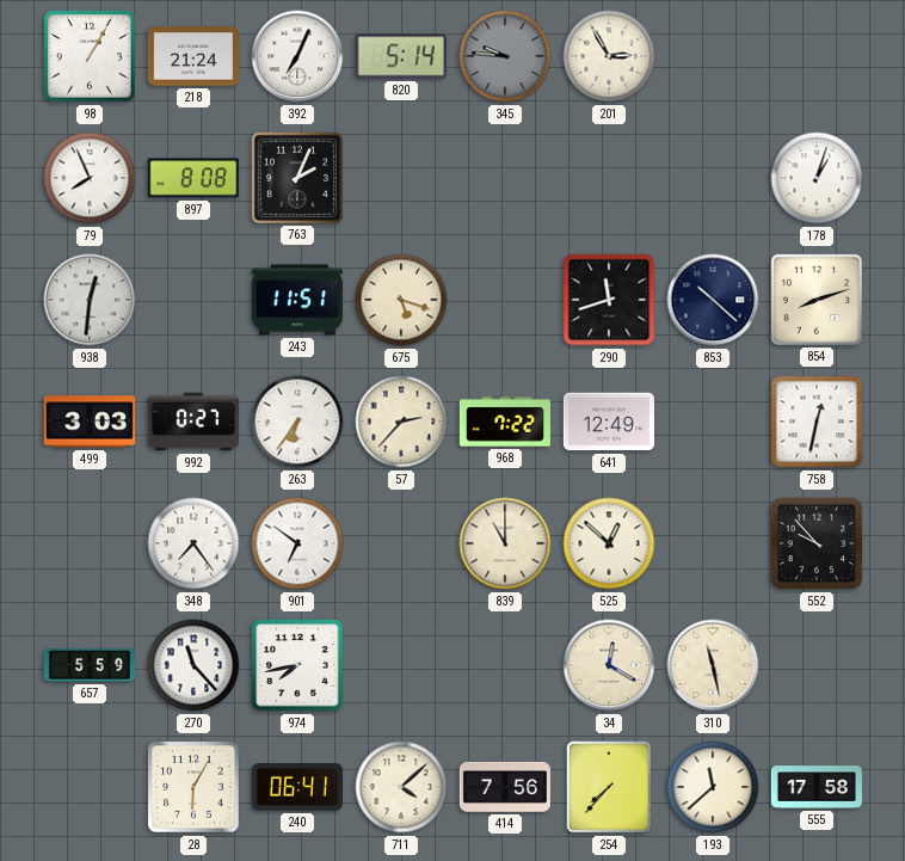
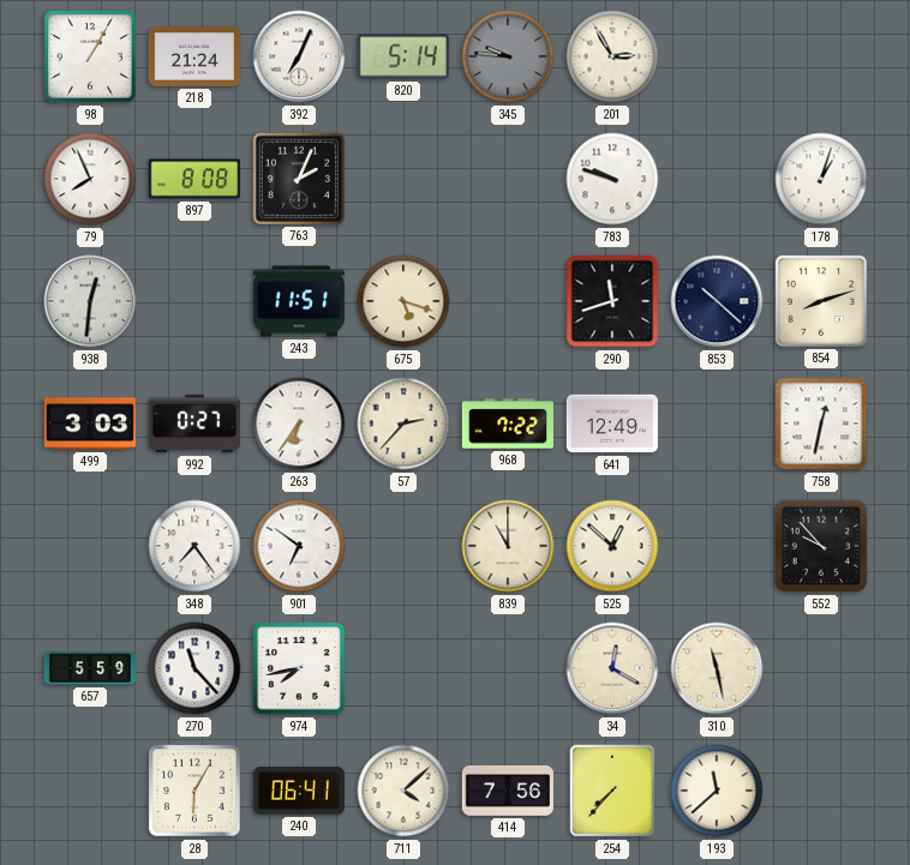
783: none -> 9:48
555: 17:58 -> none
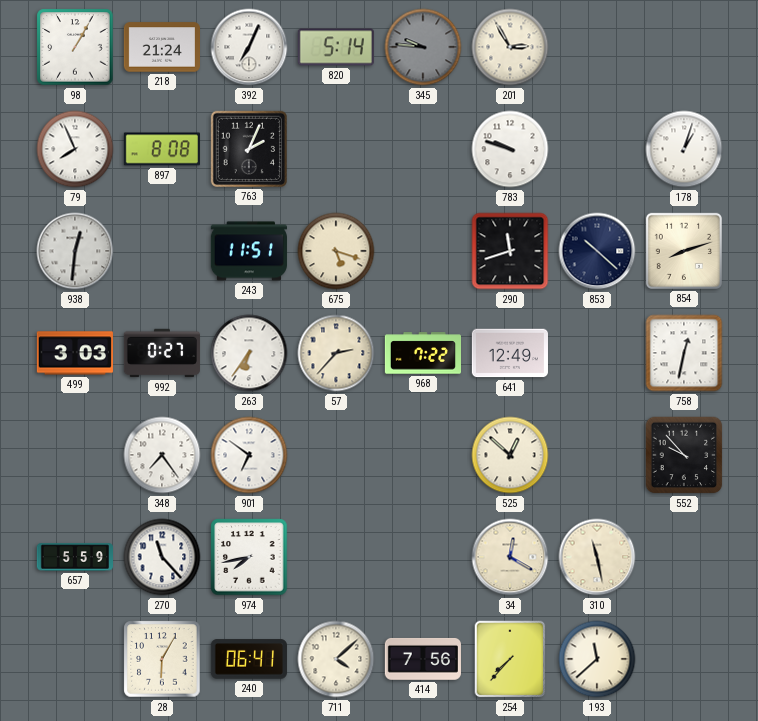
839: 11:00 -> none
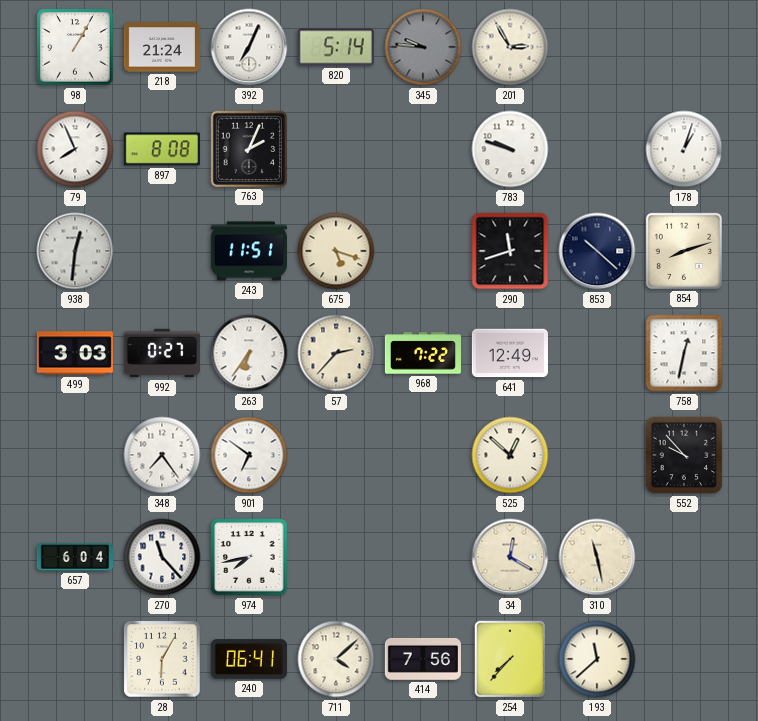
657: 5:59 -> 6:04
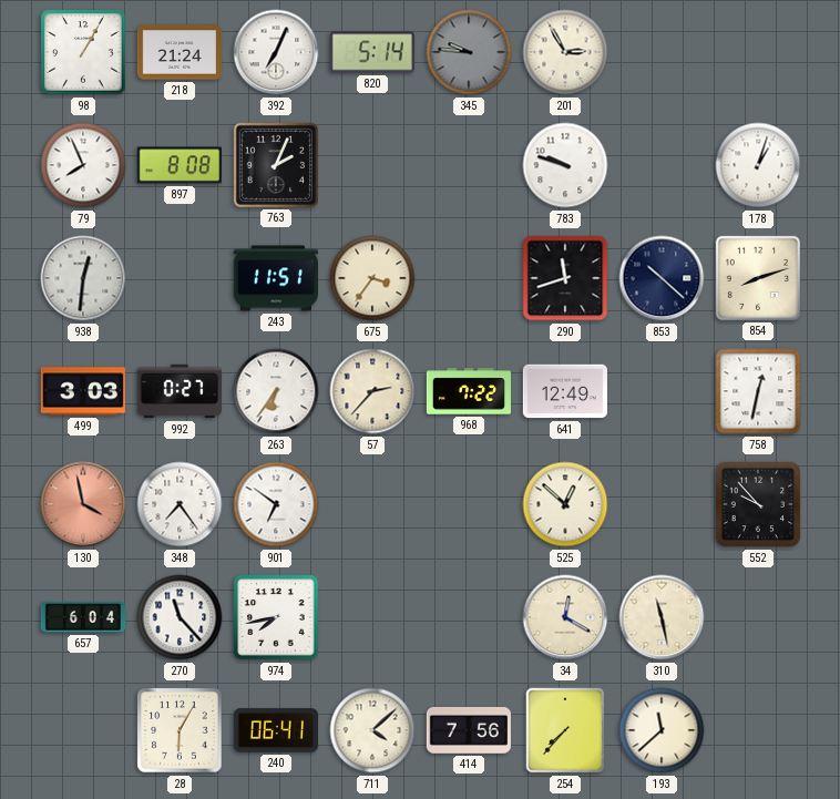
675: 5:18 -> 3:36
130: none -> 3:58
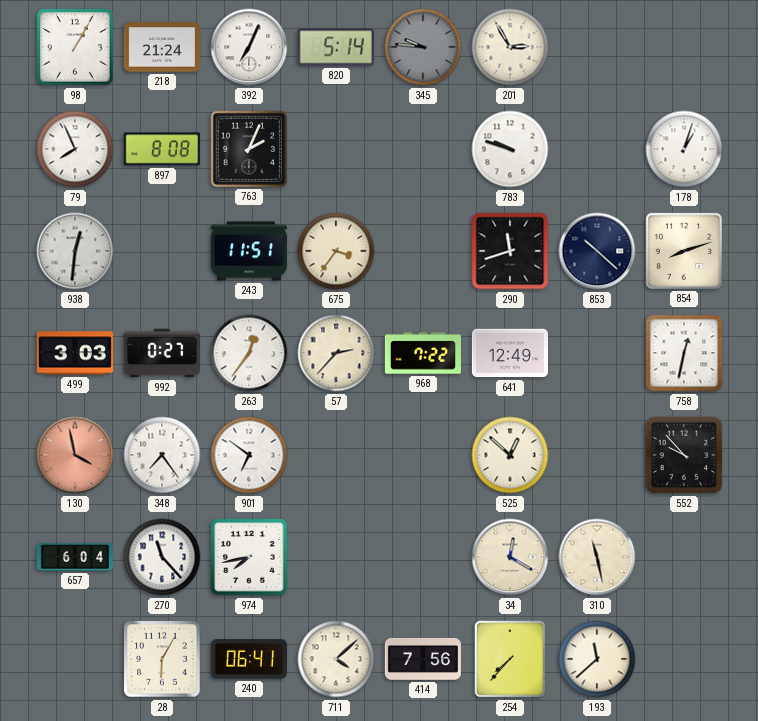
263: 6:36 -> 12:36
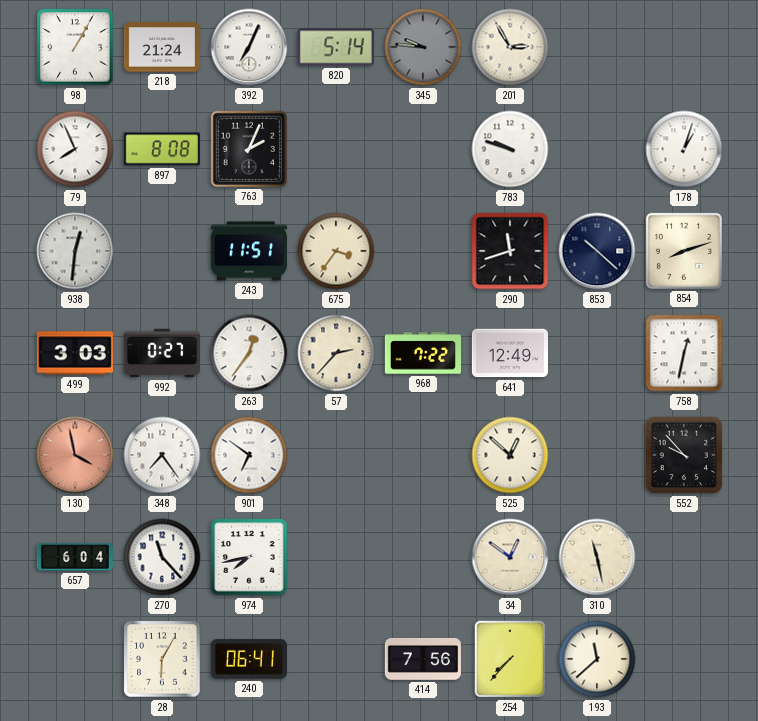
34: 12:20 -> 12:51
711: 4:08 -> none
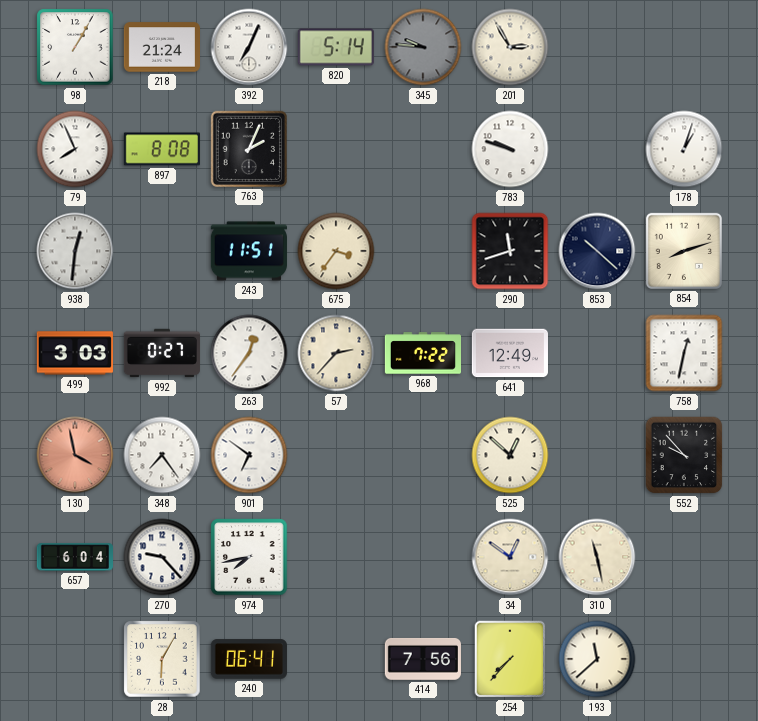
270: 11:23 -> 9:23
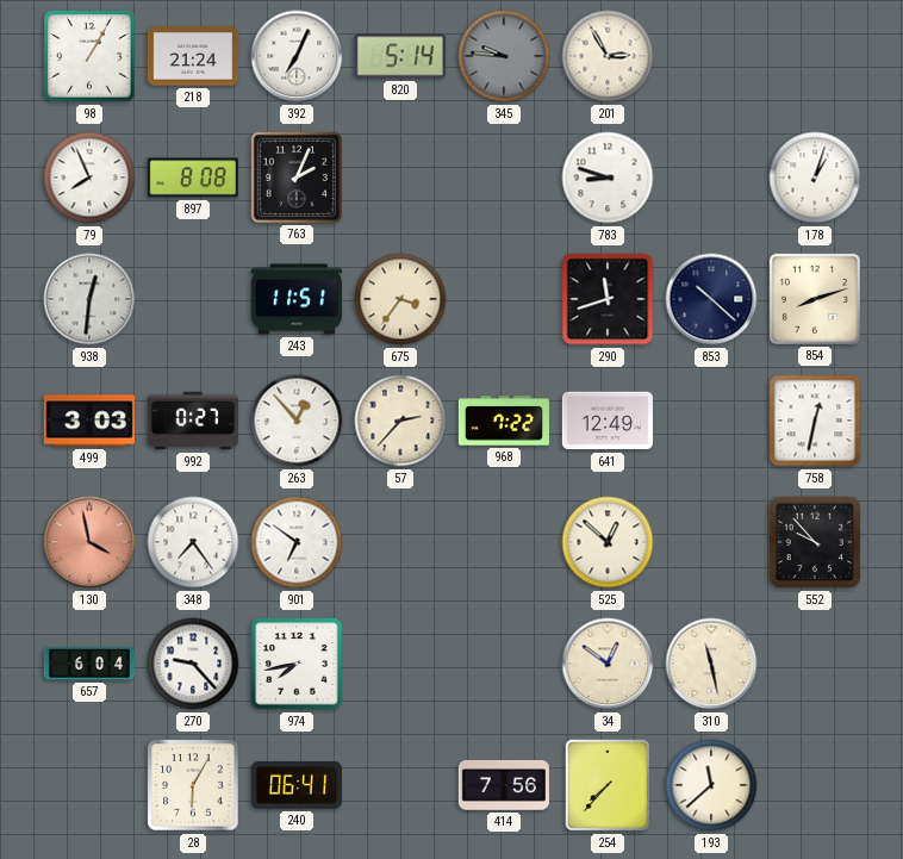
783: 9:48 -> 8:48
263: 12:36 -> 12:53
